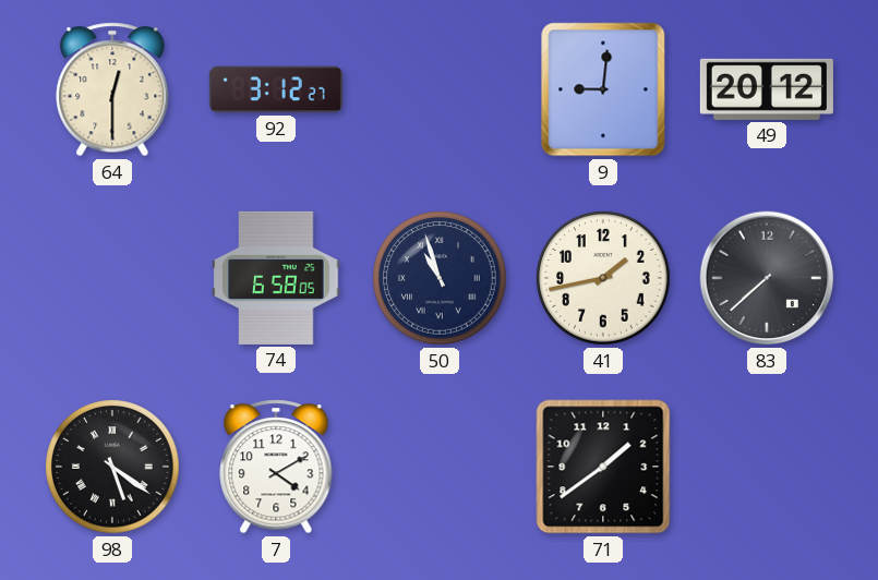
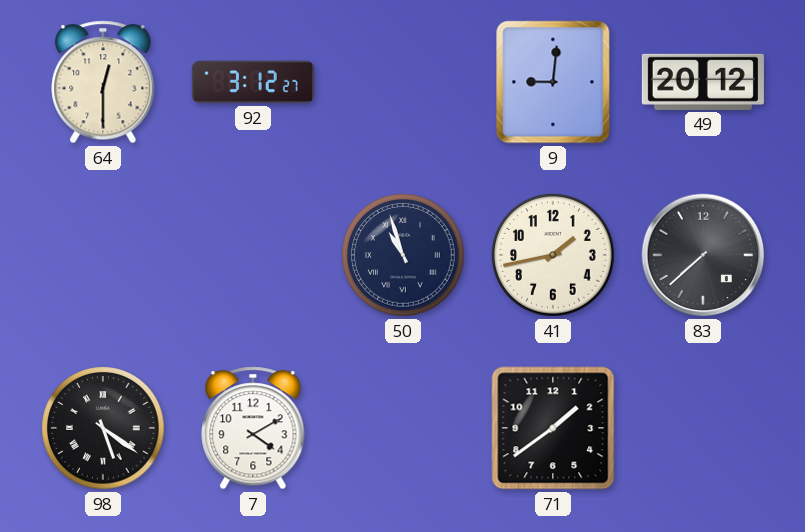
74: 6:58 -> none
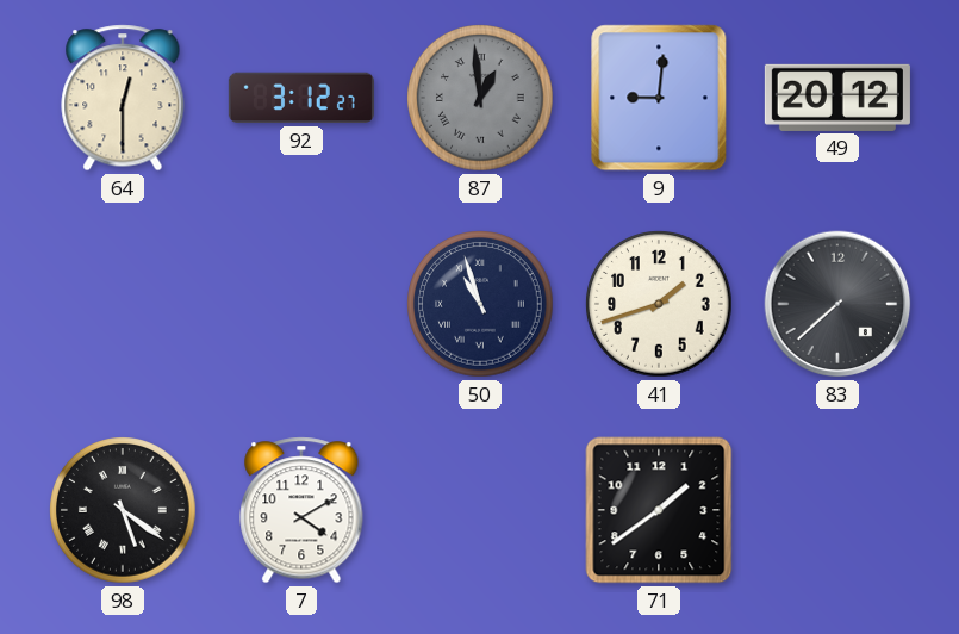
87: none -> 12:59
41: 1:43 -> 1:42
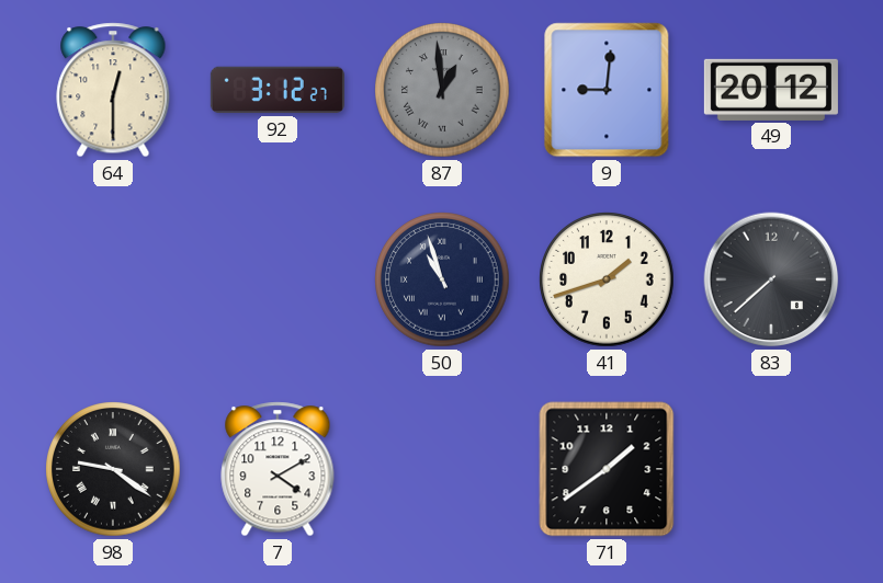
98: 5:21 -> 9:21
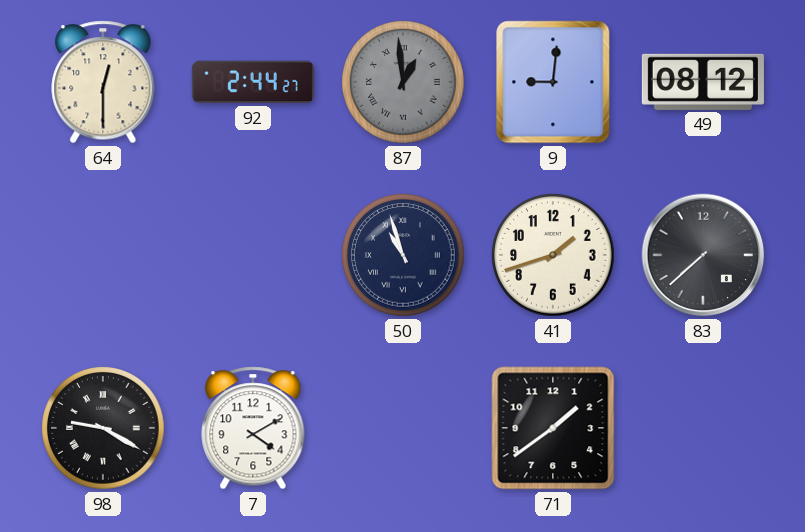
92: 3:12 -> 2:44
49: 20:12 -> 08:12
98: 9:21 -> 9:20
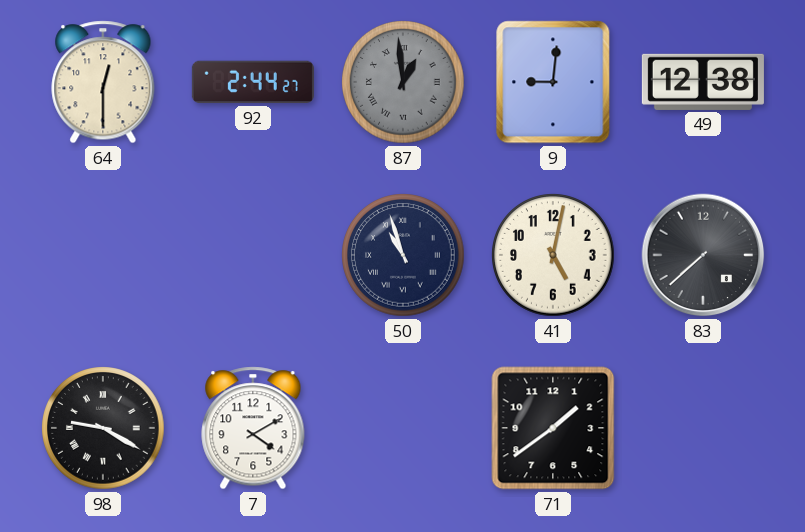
49: 08:12 -> 12:38
41: 1:42 -> 5:02
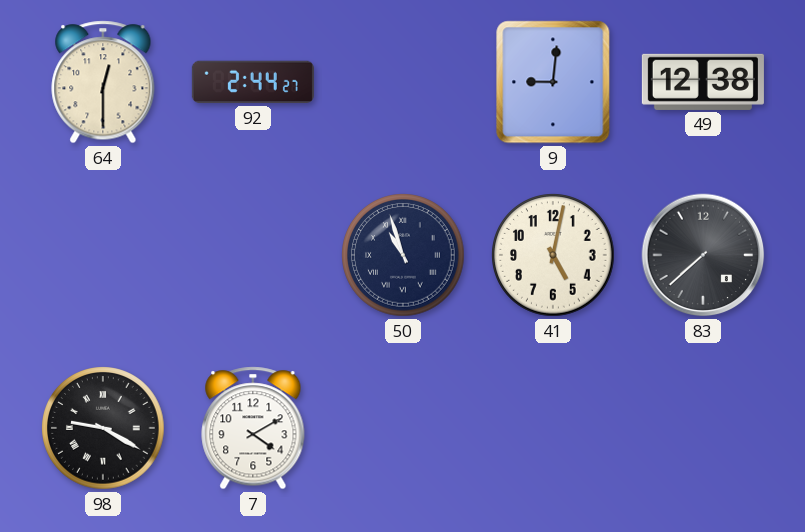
87: 12:59 -> none
71: 1:39 -> none
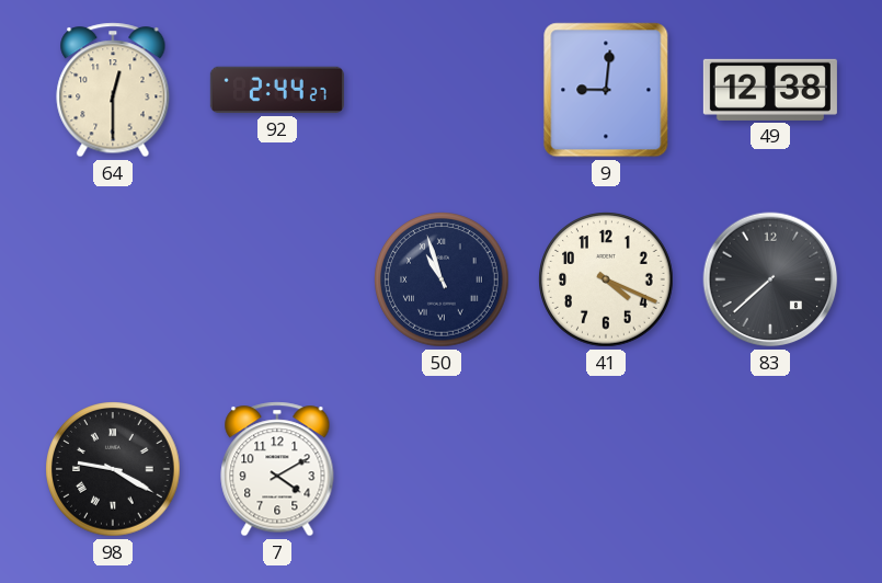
41: 5:02 -> 4:19
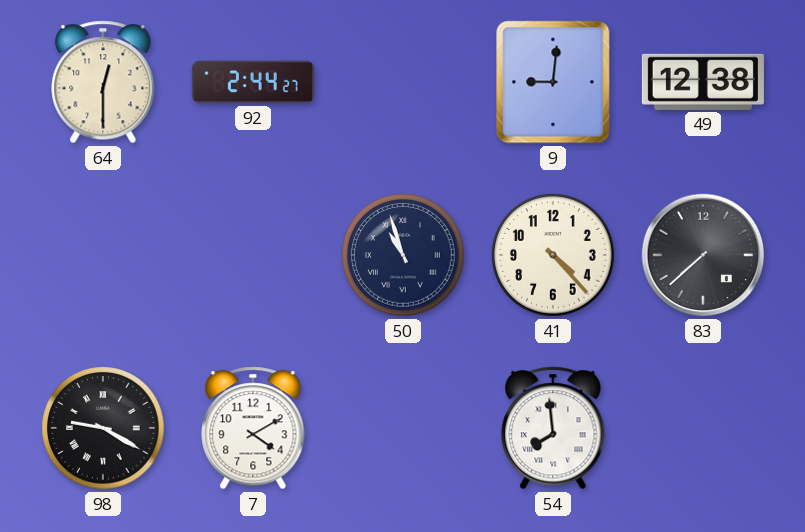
41: 4:19 -> 4:23
54: none -> 7:59
